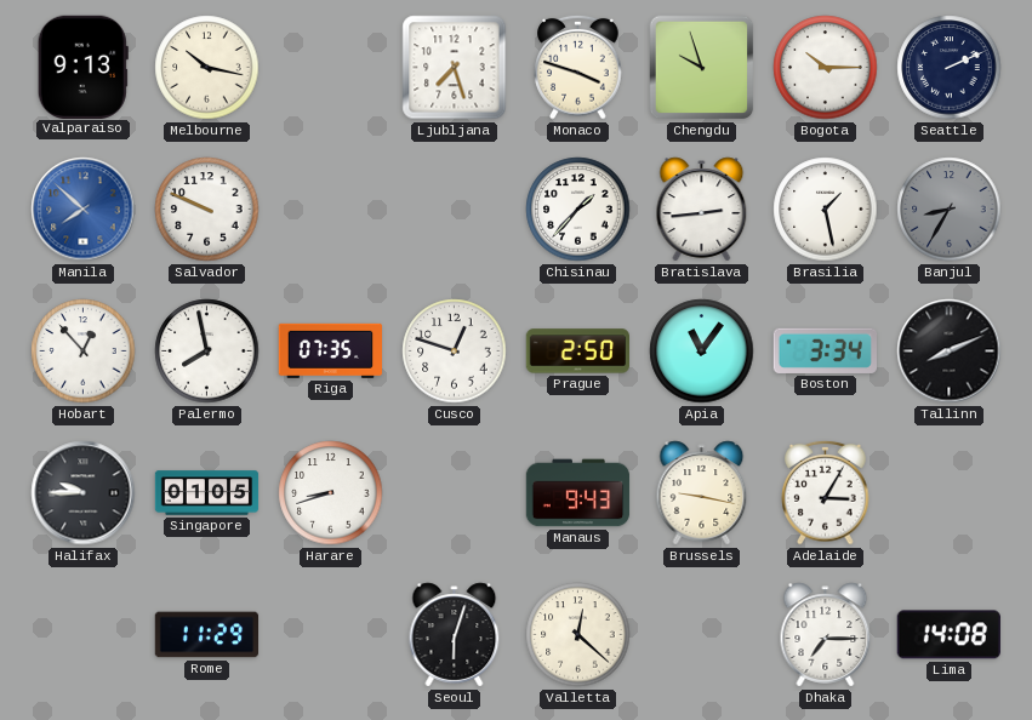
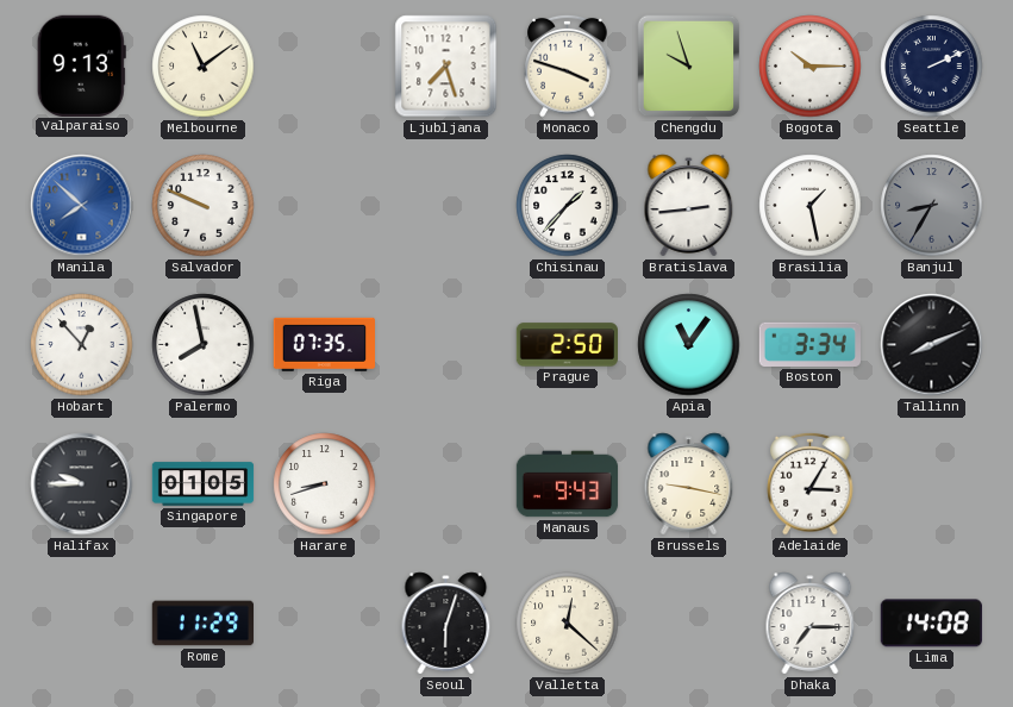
Melbourne: 10:17 -> 11:09
Cusco: 12:48 -> none
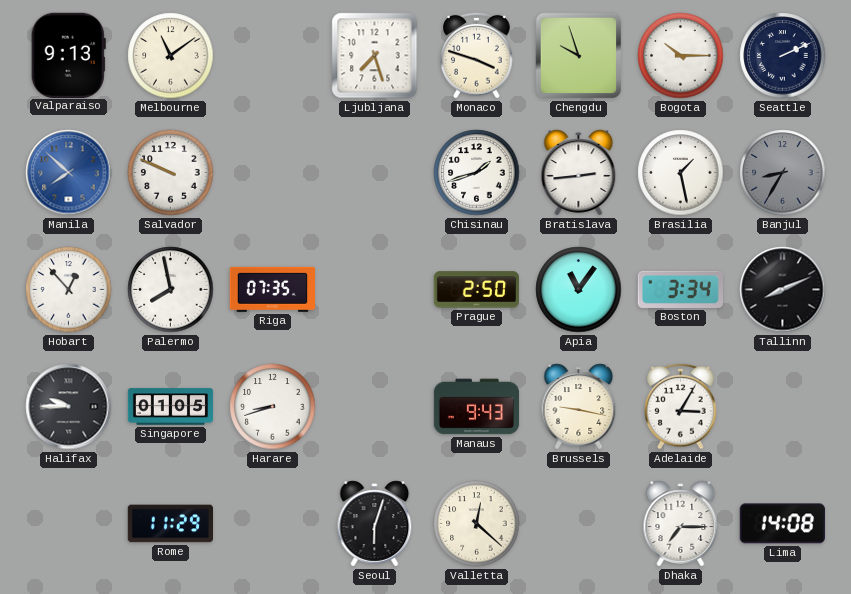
Chisinau: 1:37 -> 1:42
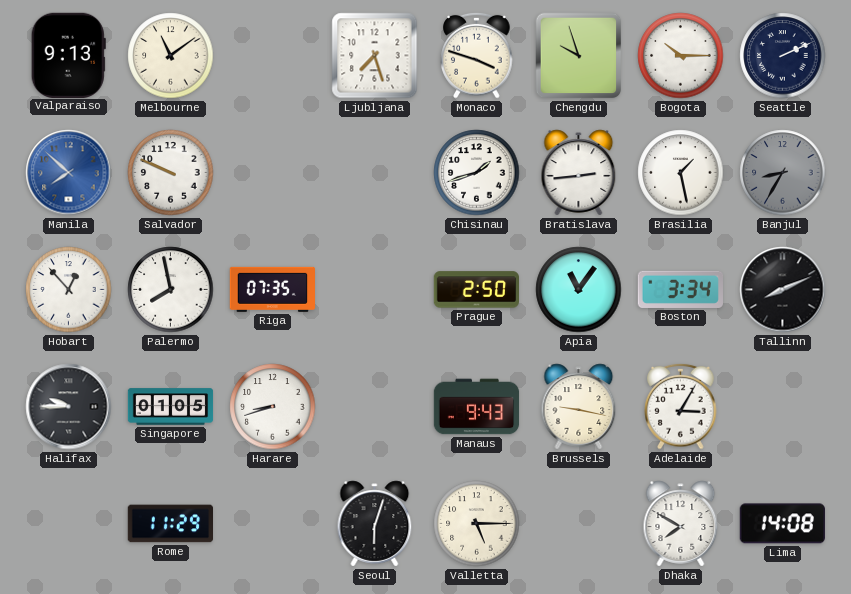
Valletta: 12:22 -> 5:15
Dhaka: 7:15 -> 7:50
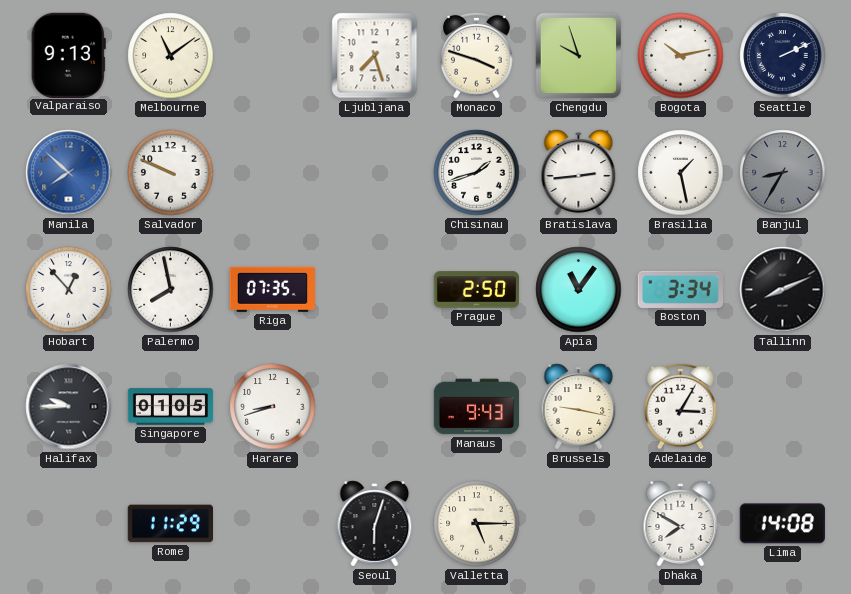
Bogota: 10:15 -> 10:13
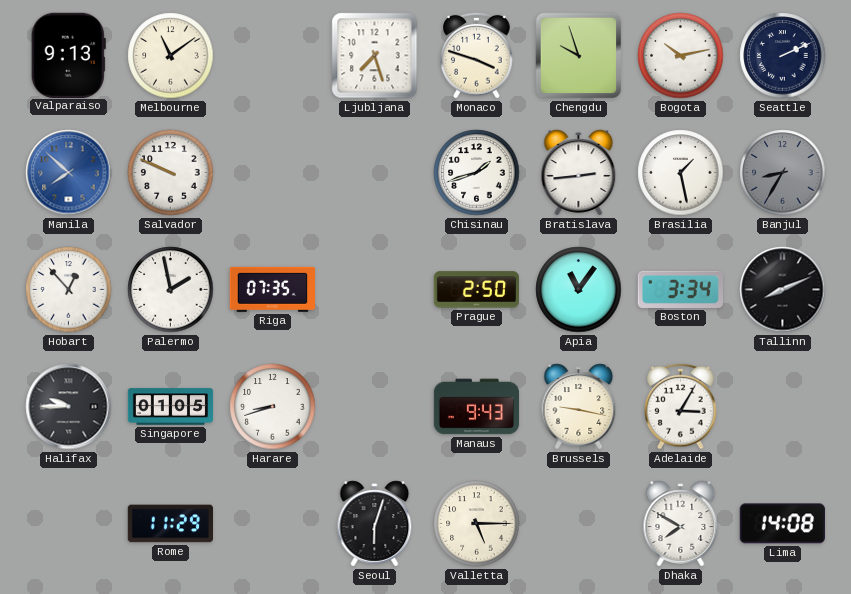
Palermo: 7:58 -> 1:58
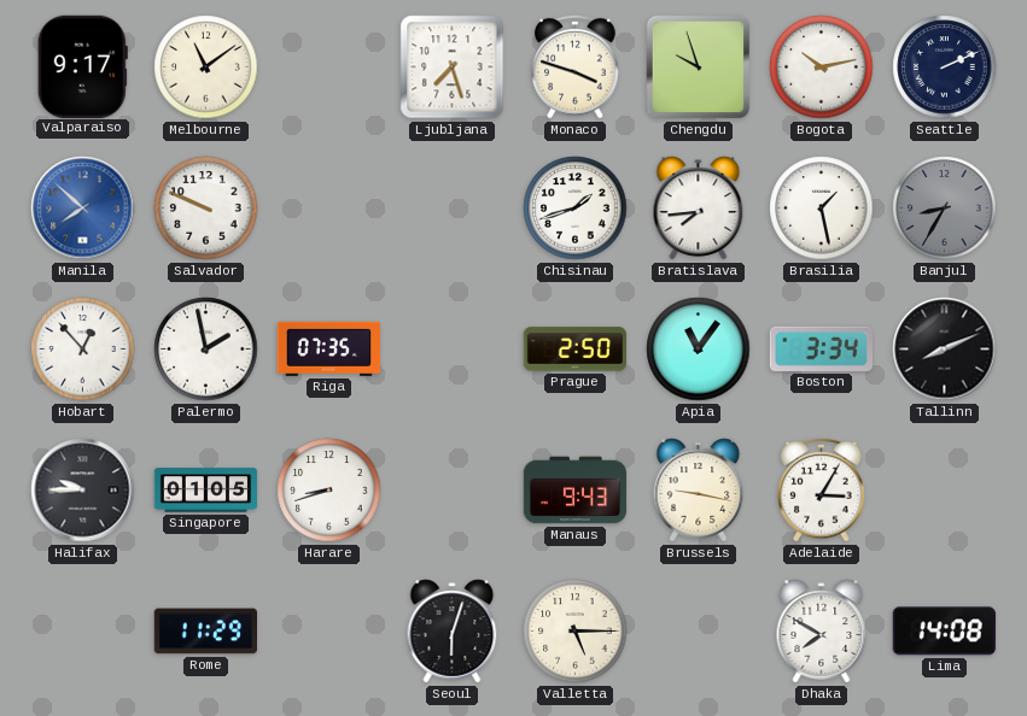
Valparaiso: 9:13 -> 9:17
Bratislava: 2:44 -> 7:44
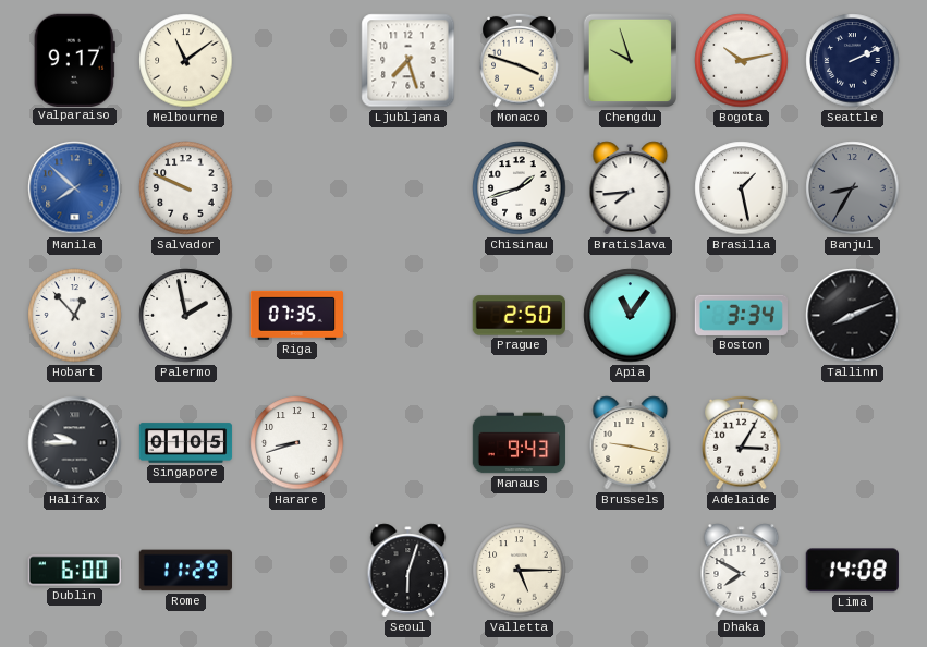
Dublin: none -> 6:00
